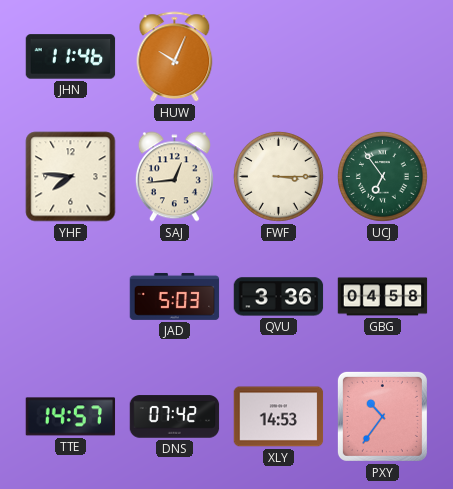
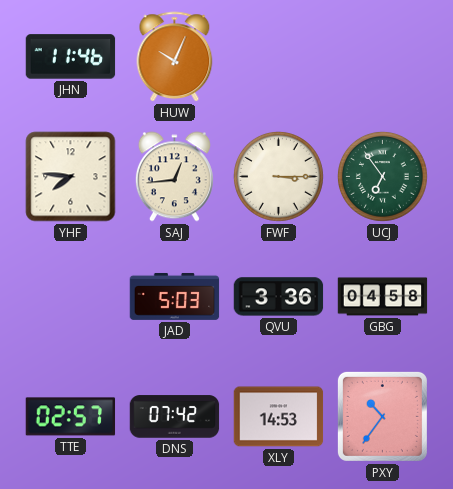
TTE: 14:57 -> 02:57
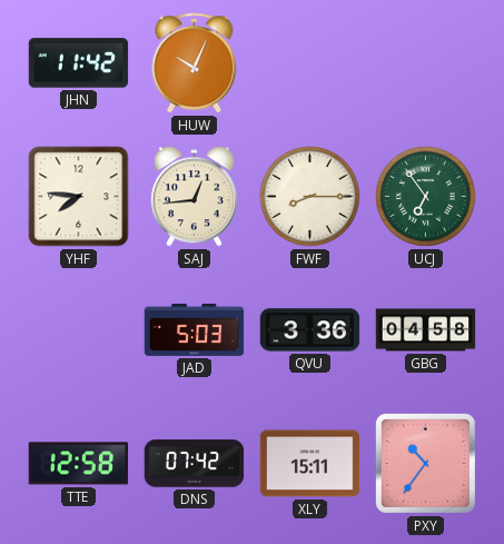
JHN: 11:46 -> 11:42
FWF: 3:15 -> 8:15
TTE: 02:57 -> 12:58
XLY: 14:53 -> 15:11
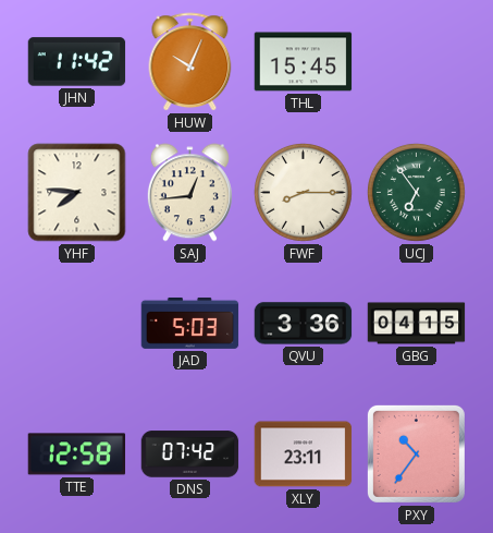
THL: none -> 15:45
GBG: 04:58 -> 04:15
XLY: 15:11 -> 23:11
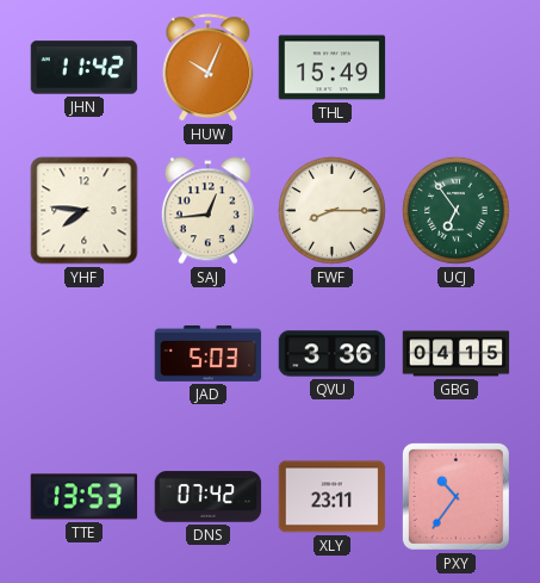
THL: 15:45 -> 15:49
TTE: 12:58 -> 13:53
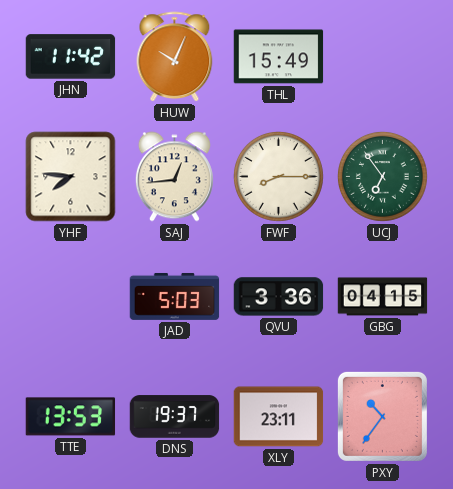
DNS: 07:42 -> 19:37
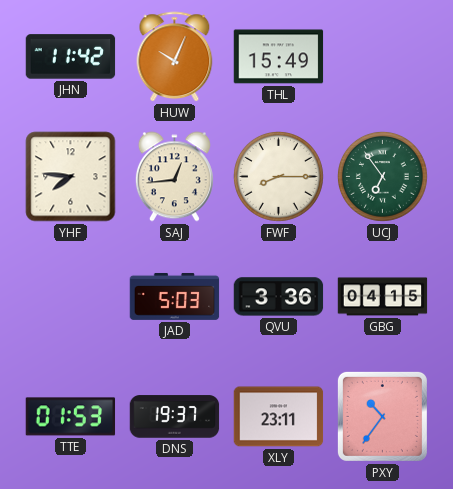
TTE: 13:53 -> 01:53
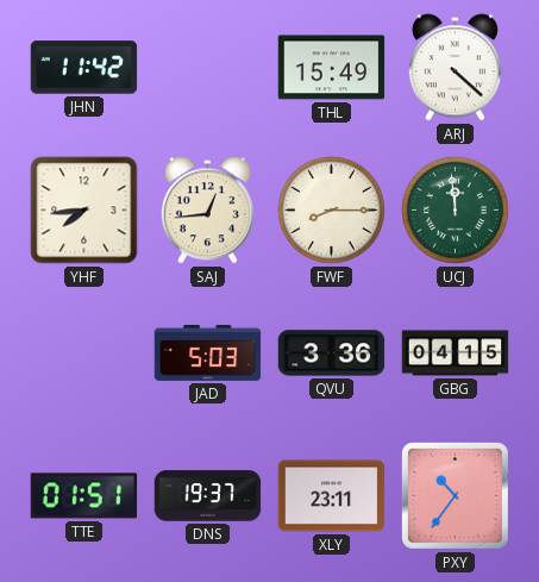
HUW: 10:04 -> none
ARJ: none -> 4:22
YHF: 7:46 -> 7:44
UCJ: 6:54 -> 11:59
TTE: 01:53 -> 01:51
